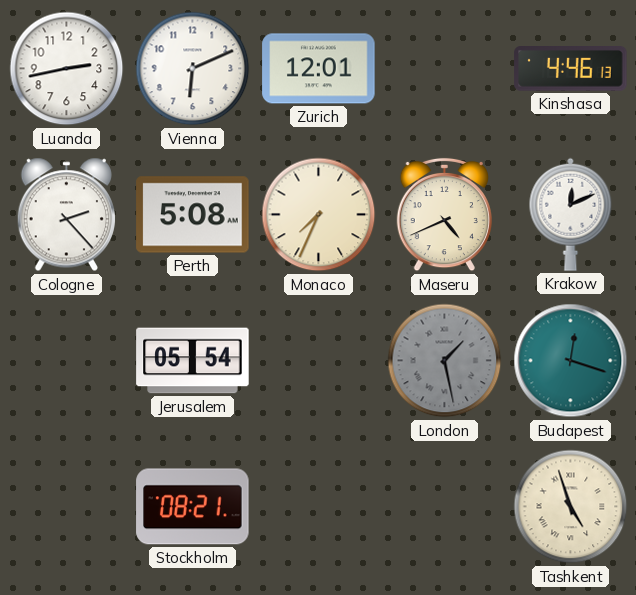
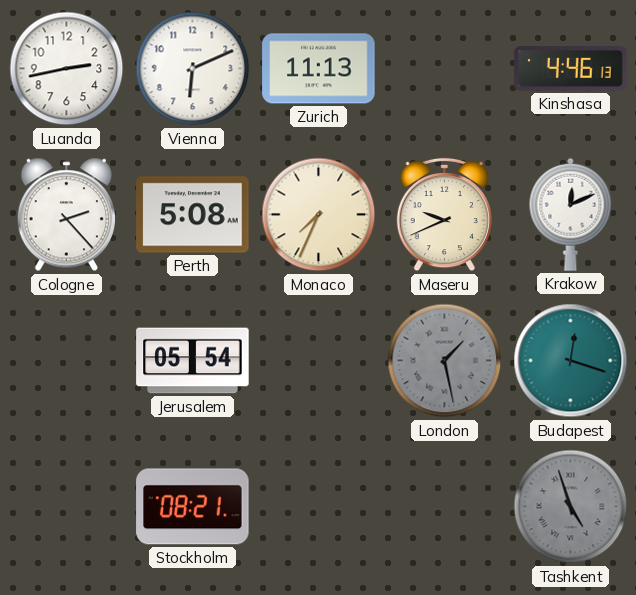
Zurich: 12:01 -> 11:13
Maseru: 4:41 -> 9:41
Tashkent dial: cream -> grey
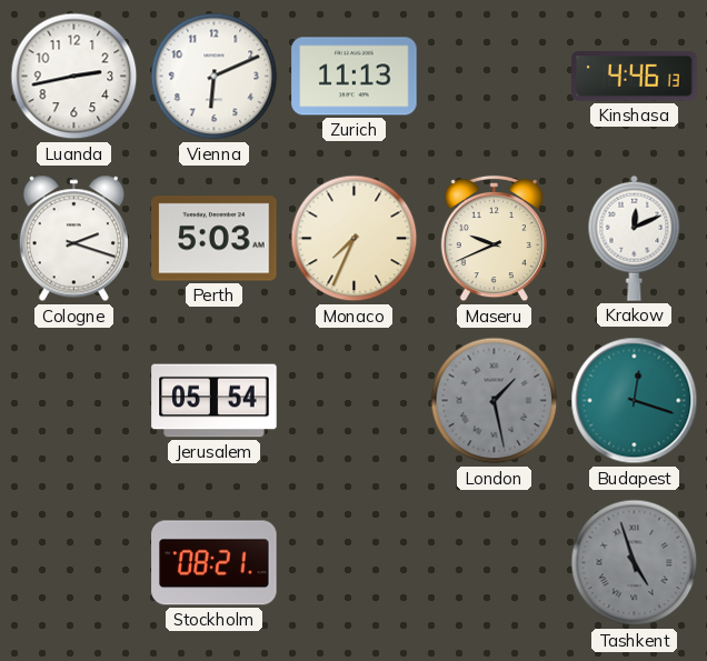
Cologne: 2:23 -> 2:18
Perth: 5:08 -> 5:03
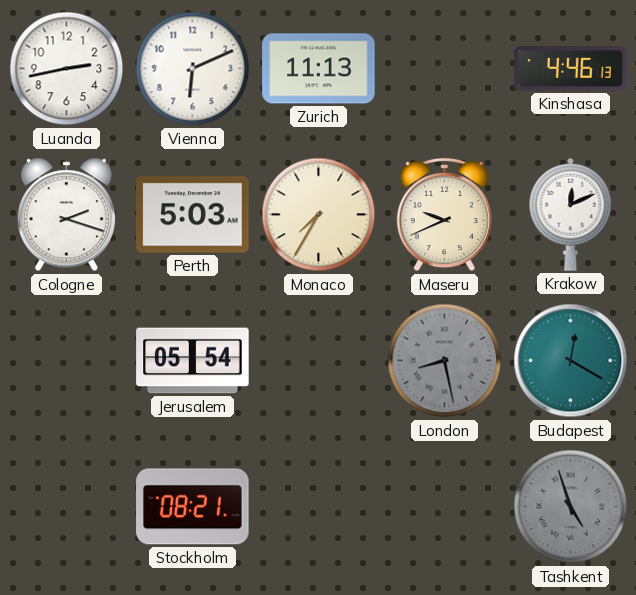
Monaco: 7:34 -> 7:35
London: 1:28 -> 8:28
Budapest: 12:18 -> 12:20
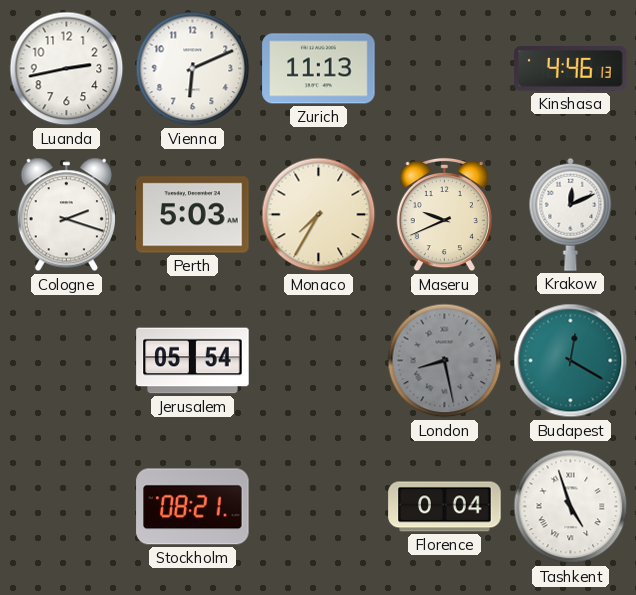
Florence: none -> 0:04
Tashkent dial: grey -> white
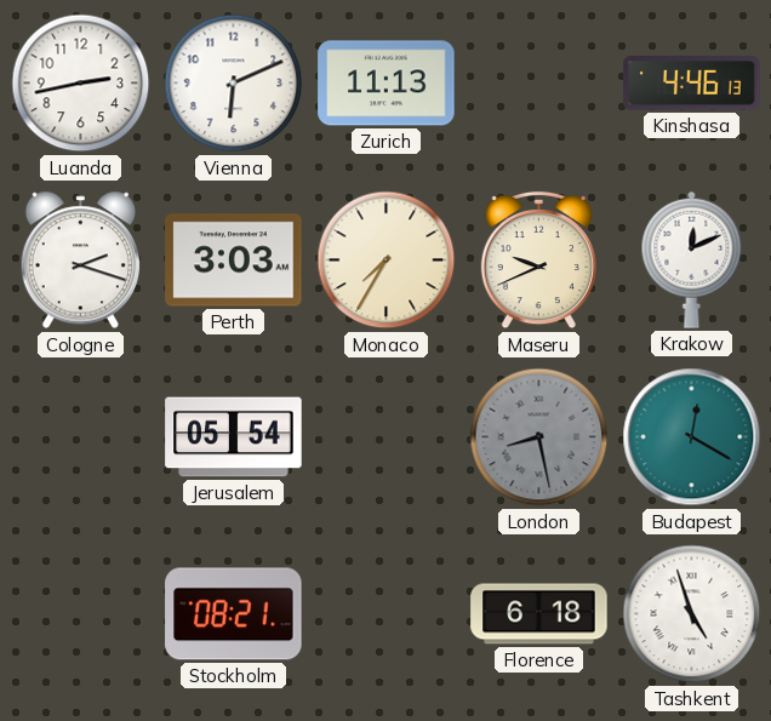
Perth: 5:03 -> 3:03
Florence: 0:04 -> 6:18
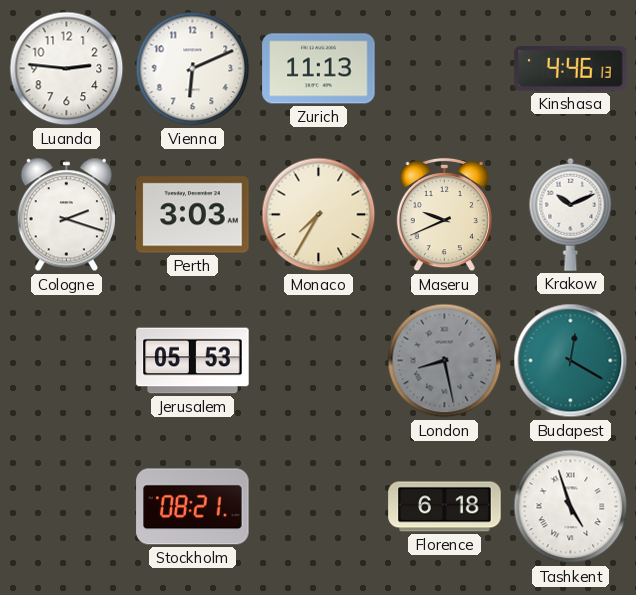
Luanda: 2:43 -> 2:46
Krakow: 12:11 -> 10:11
Jerusalem: 05:54 -> 05:53
